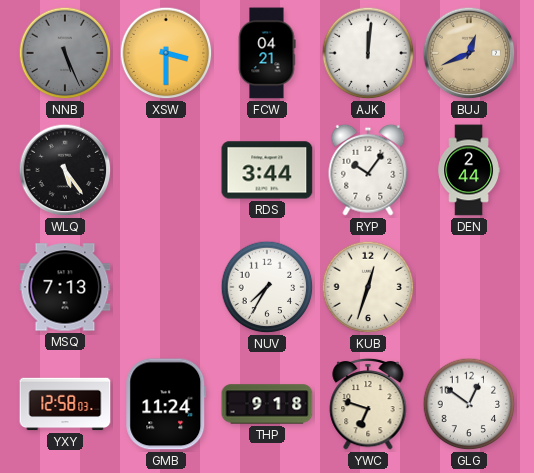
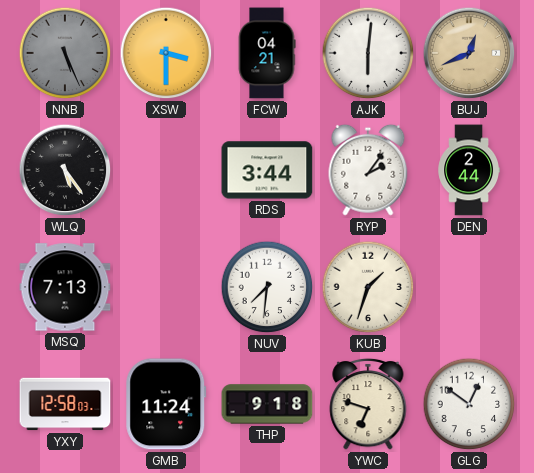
AJK: 12:01 -> 6:01
RYP: 10:06 -> 2:06
NUV: 7:35 -> 7:31
KUB: 12:33 -> 1:33
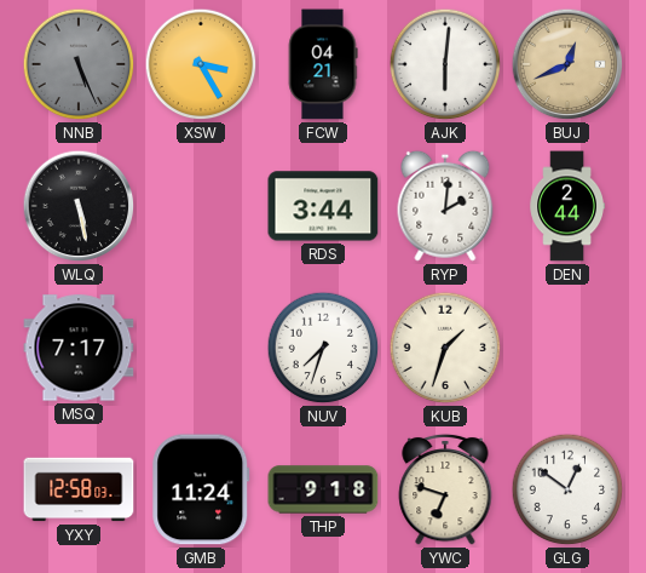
XSW: 3:30 -> 3:25
WLQ: 5:24 -> 5:28
RYP: 2:06 -> 2:01
MSQ: 7:13 -> 7:17
NUV: 7:31 -> 7:33
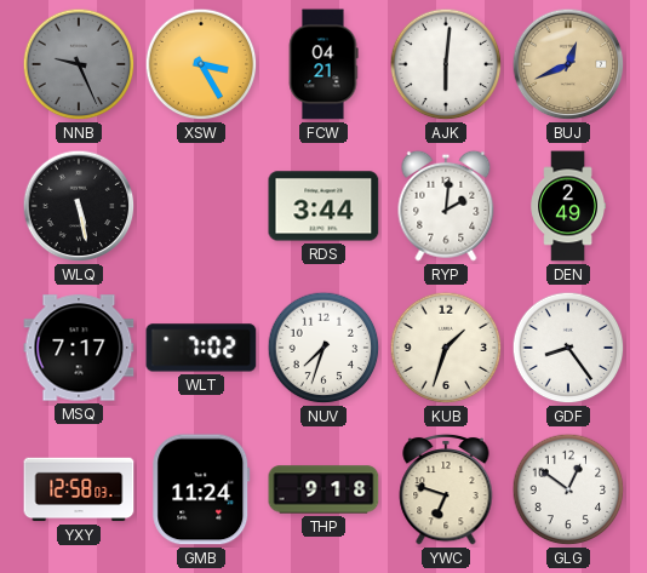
NNB: 5:26 -> 9:26
DEN: 2:44 -> 2:49
WLT: none -> 7:02
GDF: none -> 8:24
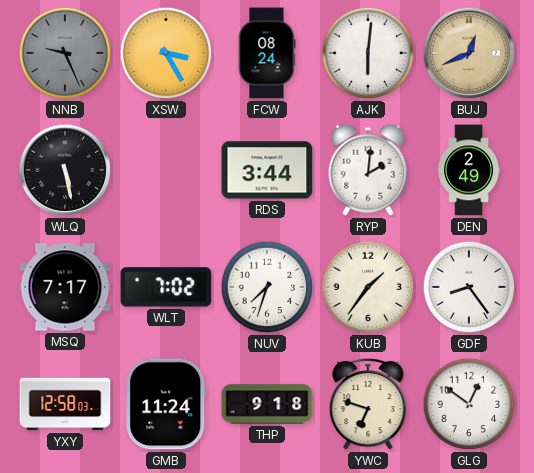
FCW: 04:21 -> 08:24
KUB: 1:33 -> 1:36
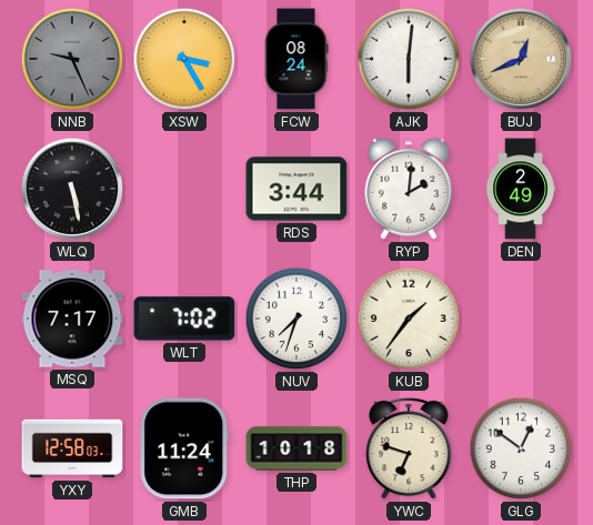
GDF: 8:24 -> none
THP: 9:18 -> 10:18
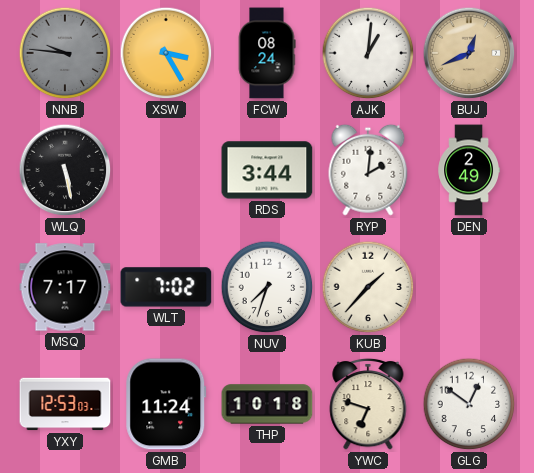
NNB: 9:26 -> 9:46
AJK: 6:01 -> 1:01
KUB: 1:36 -> 1:37
YXY: 12:58 -> 12:53
